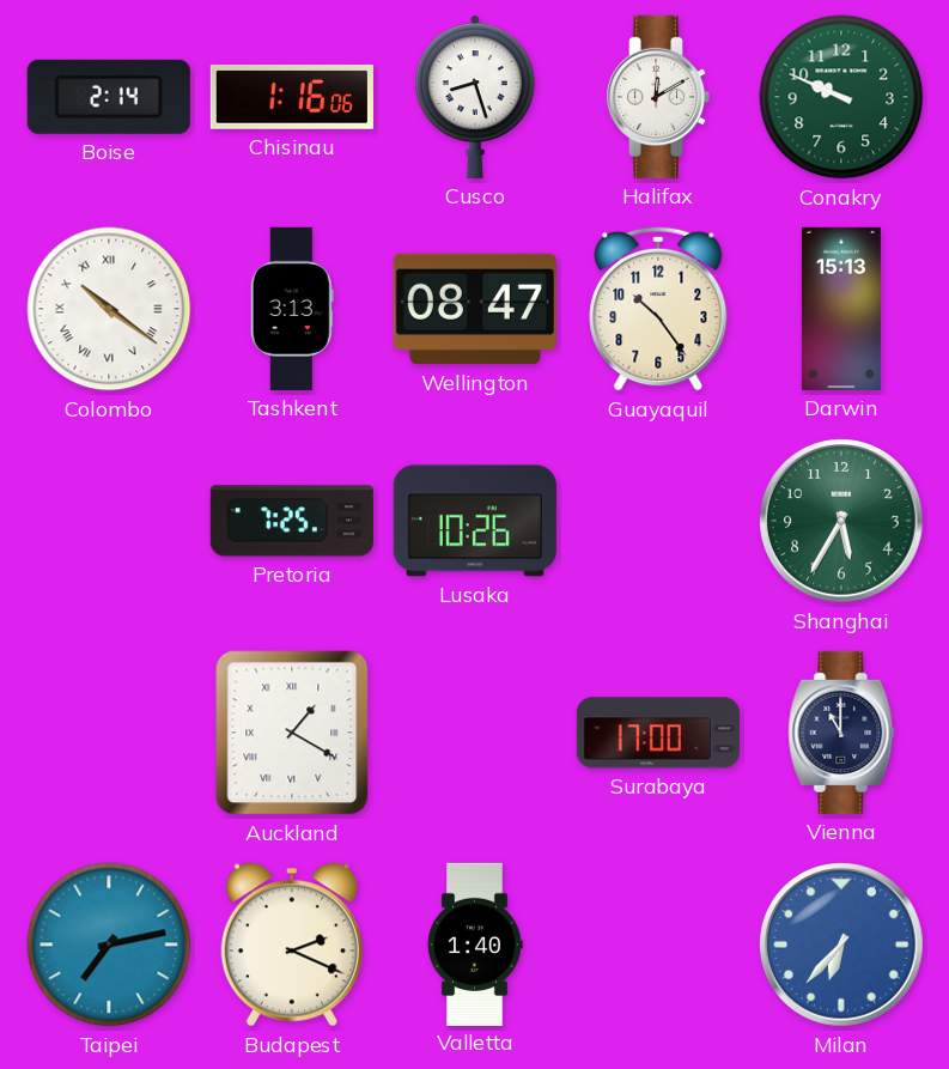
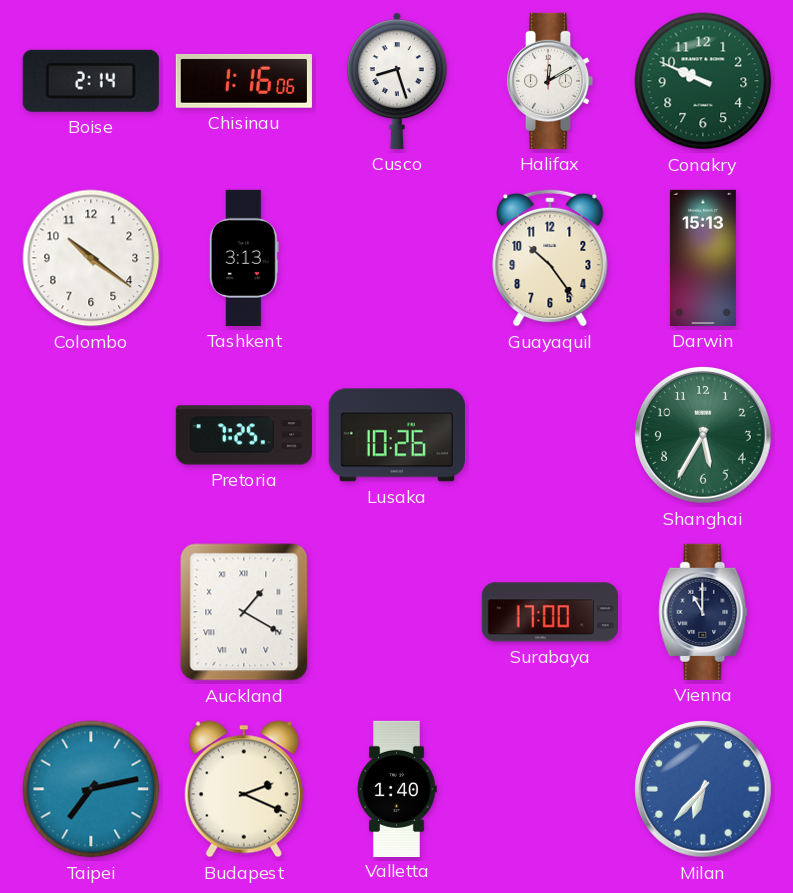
Colombo numerals: Roman -> Arabic
Wellington: 08:47 -> none
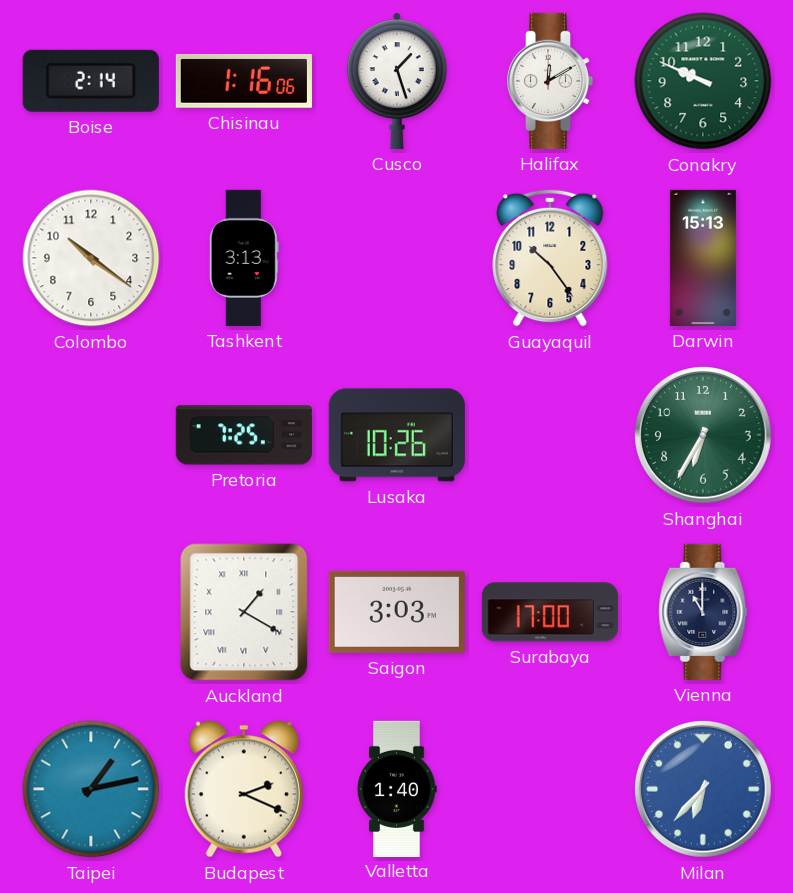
Cusco: 8:27 -> 1:27
Shanghai: 5:35 -> 6:35
Saigon: none -> 3:03
Taipei: 7:13 -> 1:13
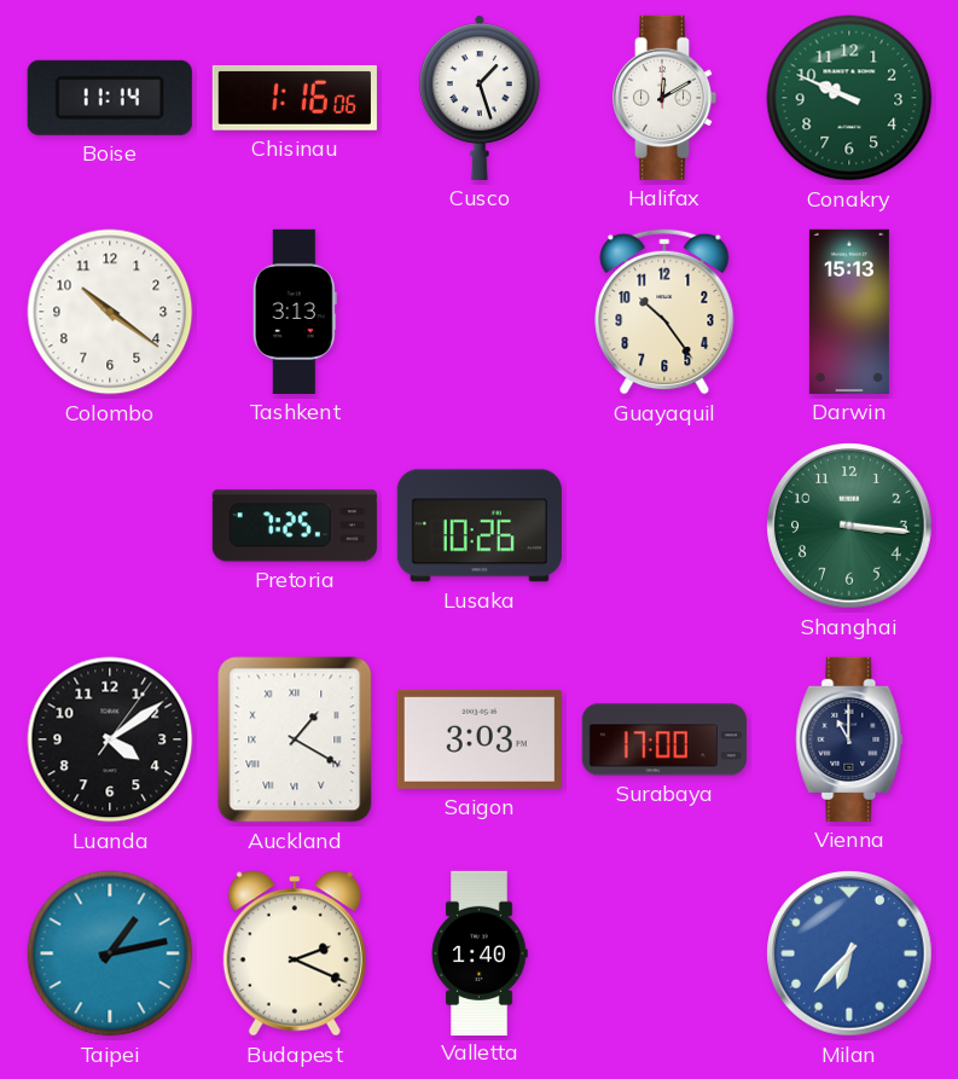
Boise: 2:14 -> 11:14
Shanghai: 6:35 -> 3:16
Luanda: none -> 4:09
